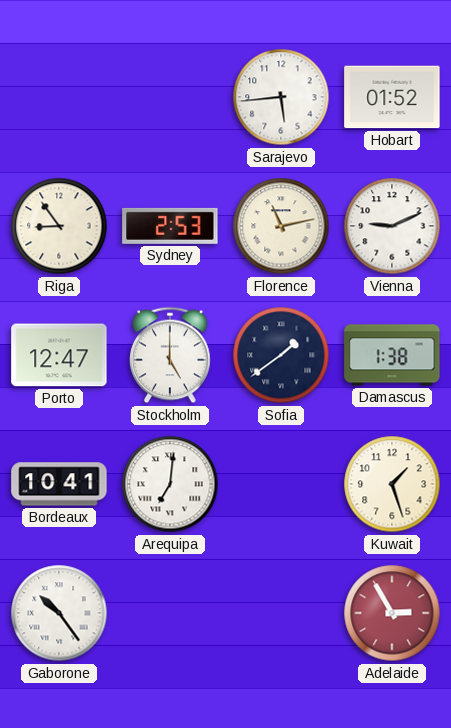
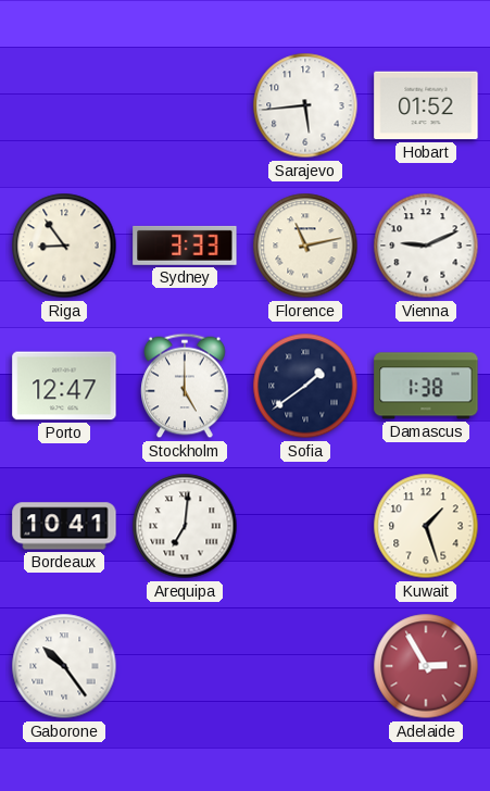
Sydney: 2:53 -> 3:33
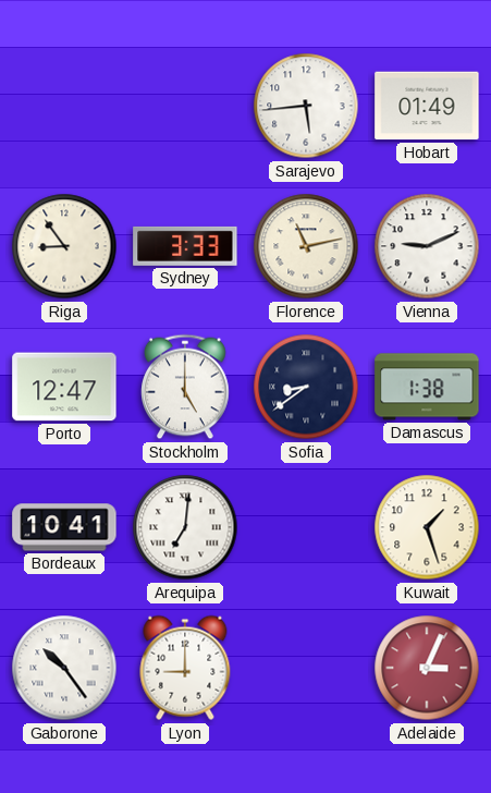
Hobart: 01:52 -> 01:49
Sofia: 1:39 -> 8:39
Lyon: none -> 9:00
Adelaide: 2:55 -> 3:04
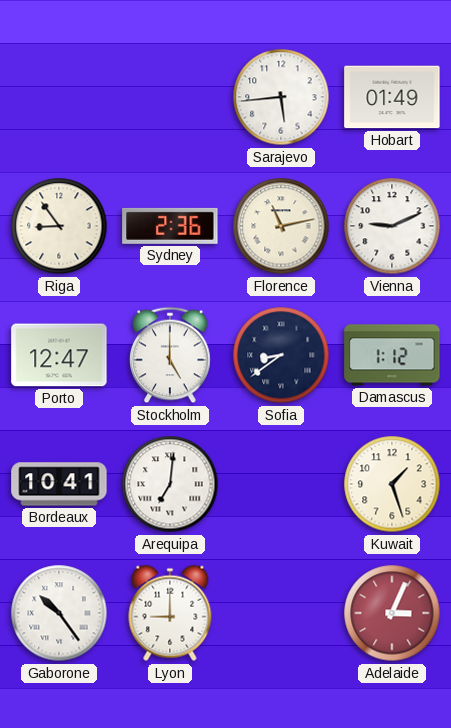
Sydney: 3:33 -> 2:36
Damascus: 1:38 -> 1:12
